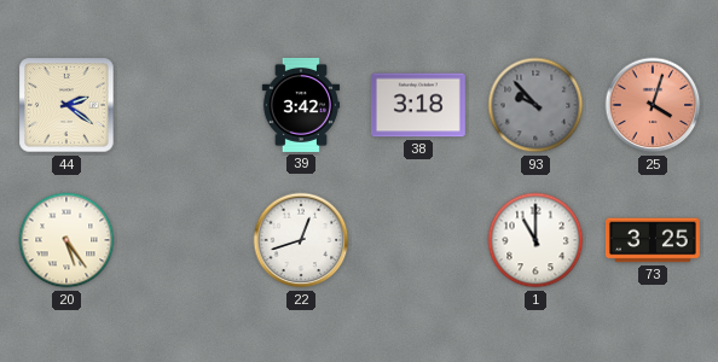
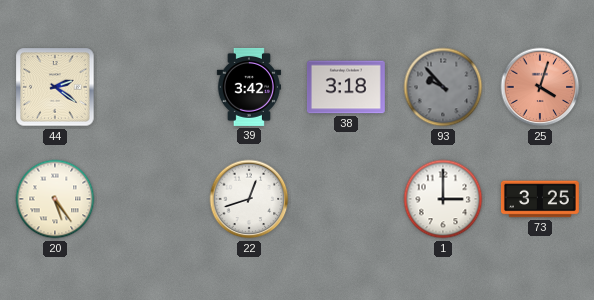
1: 11:00 -> 3:00
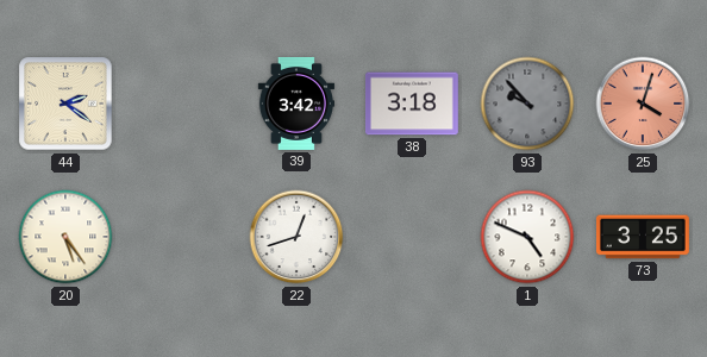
1: 3:00 -> 4:49
